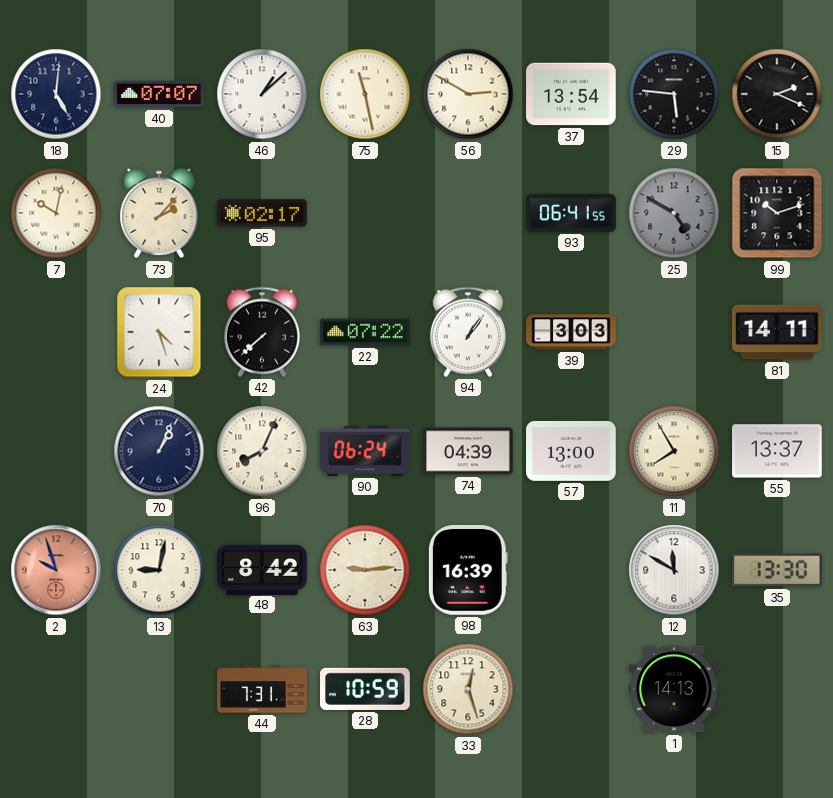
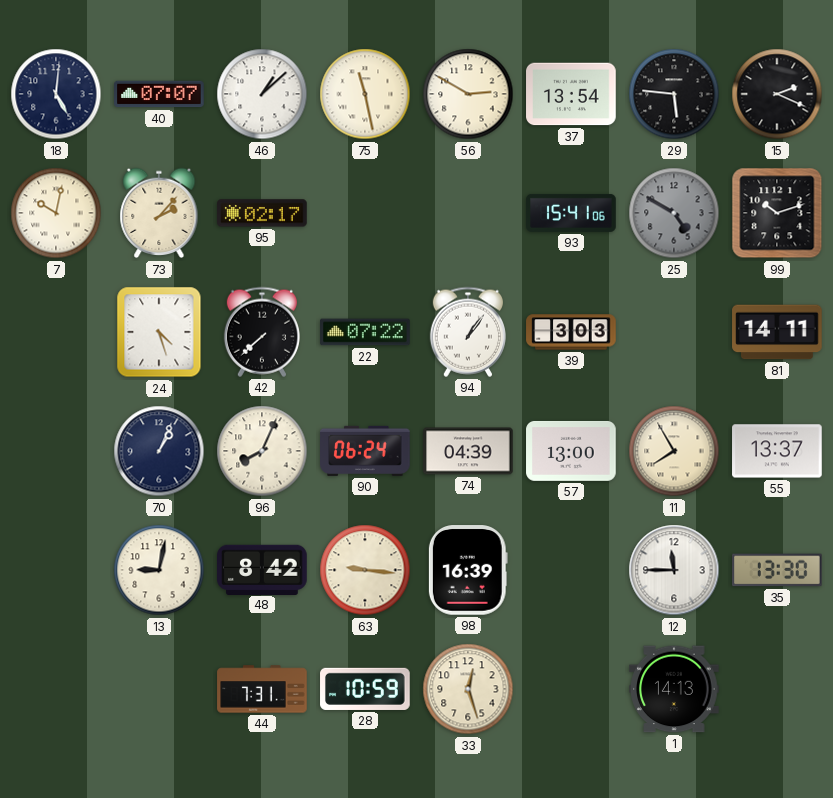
93: 06:41 -> 15:41
2: 9:57 -> none
63: 9:14 -> 9:16
12: 11:50 -> 11:45
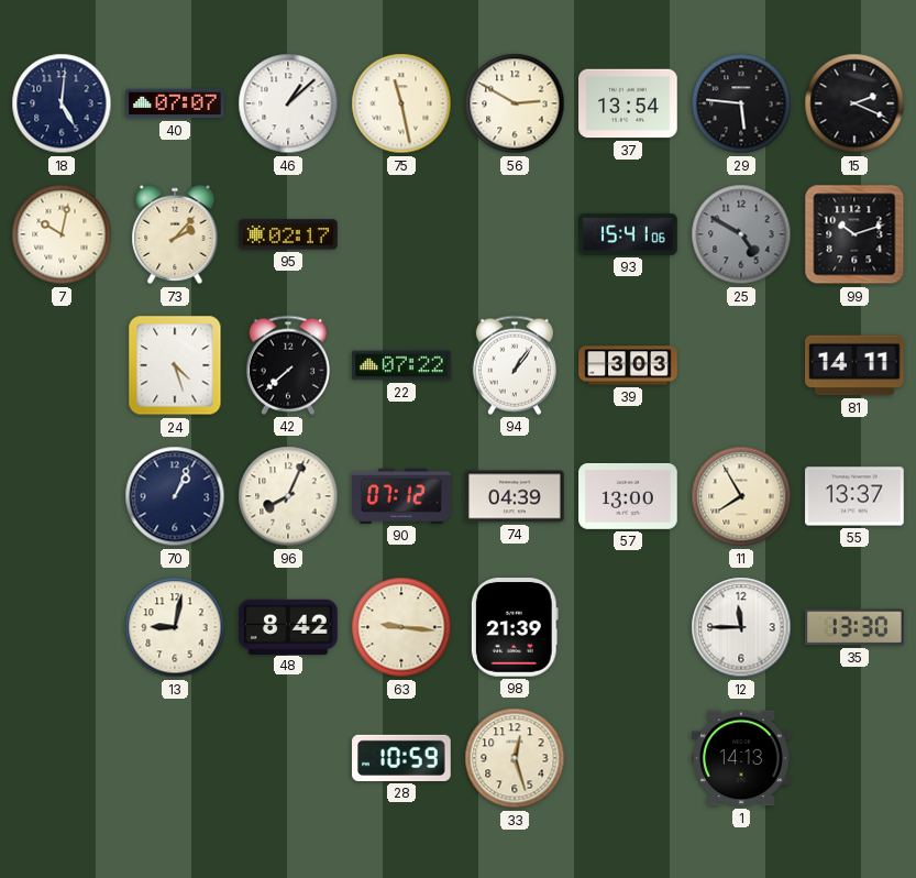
90: 06:24 -> 07:12
98: 16:39 -> 21:39
44: 7:31 -> none
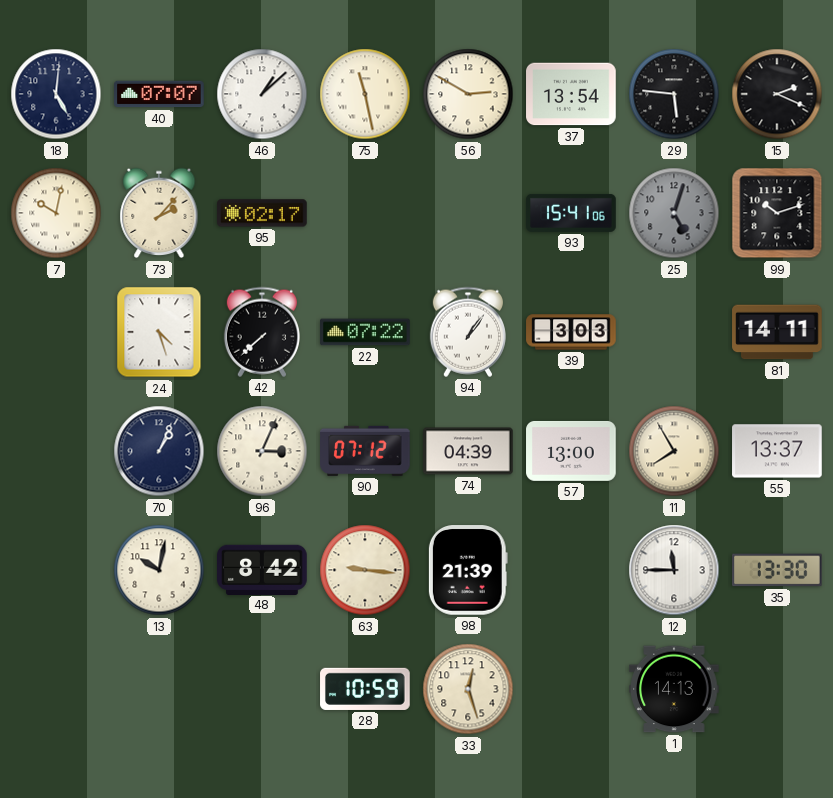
25: 4:50 -> 5:03
96: 8:04 -> 3:04
13: 9:02 -> 10:02
